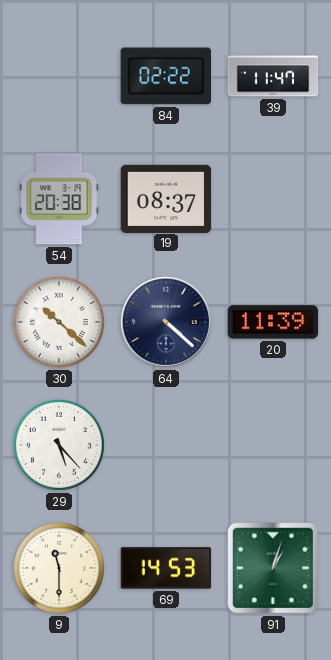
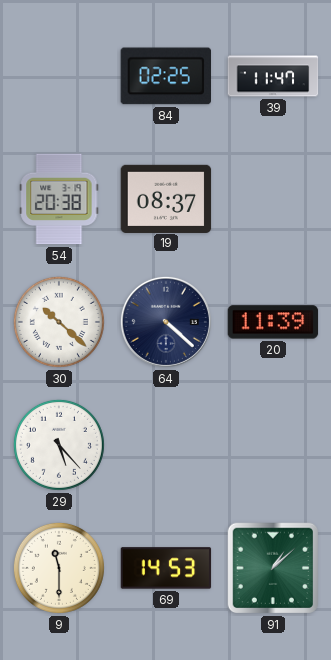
84: 02:22 -> 02:25
91: 1:03 -> 1:08
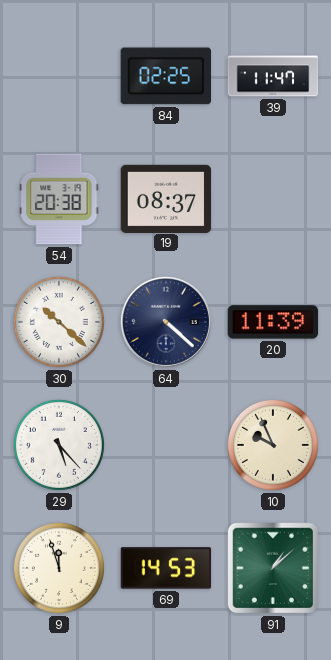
10: none -> 9:56
9: 11:30 -> 11:57
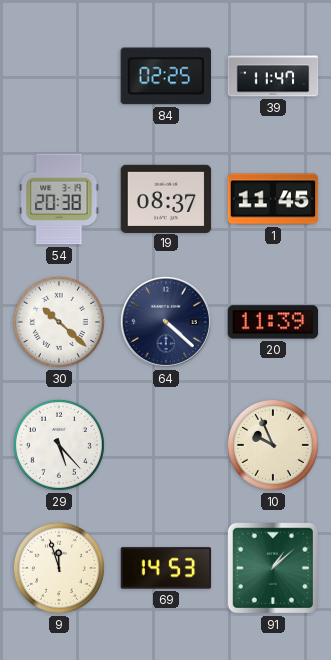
1: none -> 11:45
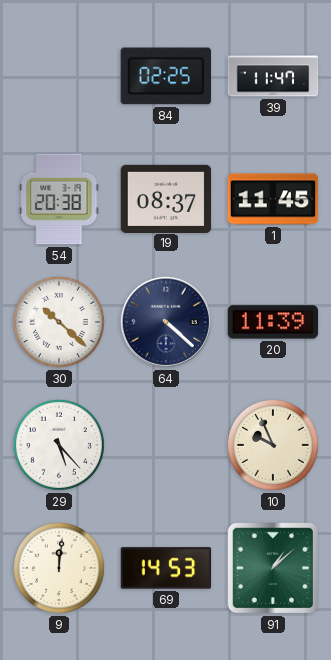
9: 11:57 -> 12:01
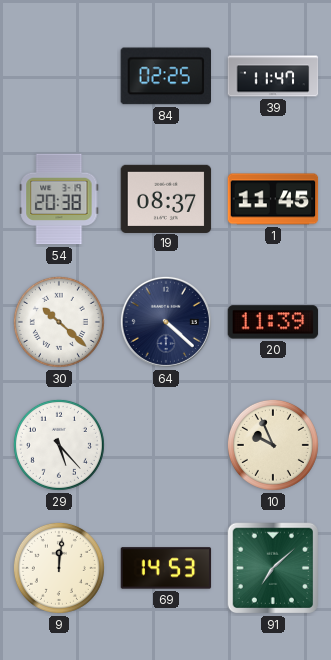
91: 1:08 -> 7:08
